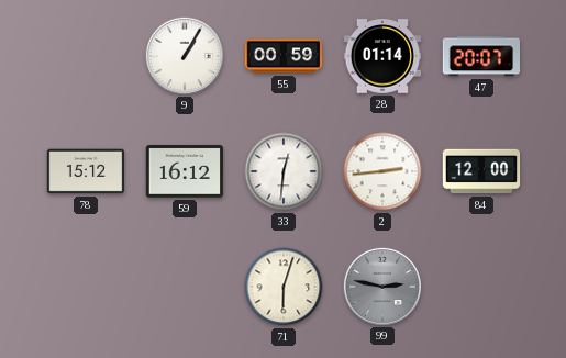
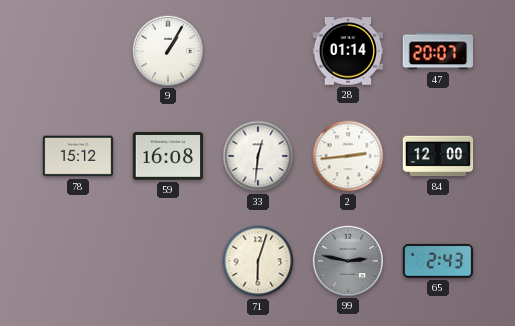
55: 00:59 -> none
59: 16:12 -> 16:08
65: none -> 2:43
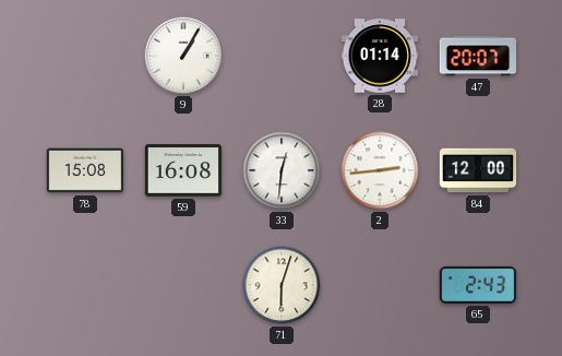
78: 15:12 -> 15:08
99: 2:47 -> none
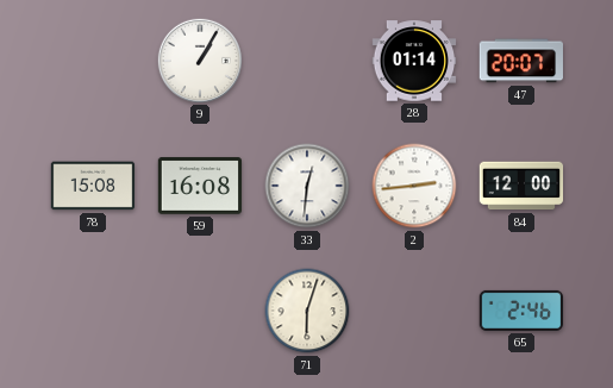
65: 2:43 -> 2:46
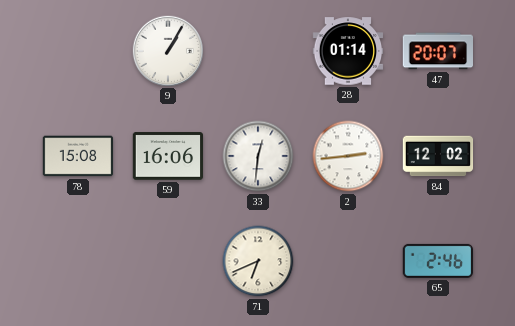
59: 16:08 -> 16:06
84: 12:00 -> 12:02
71: 6:03 -> 6:41
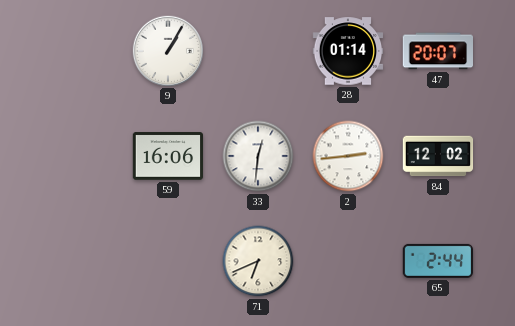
78: 15:08 -> none
65: 2:46 -> 2:44
